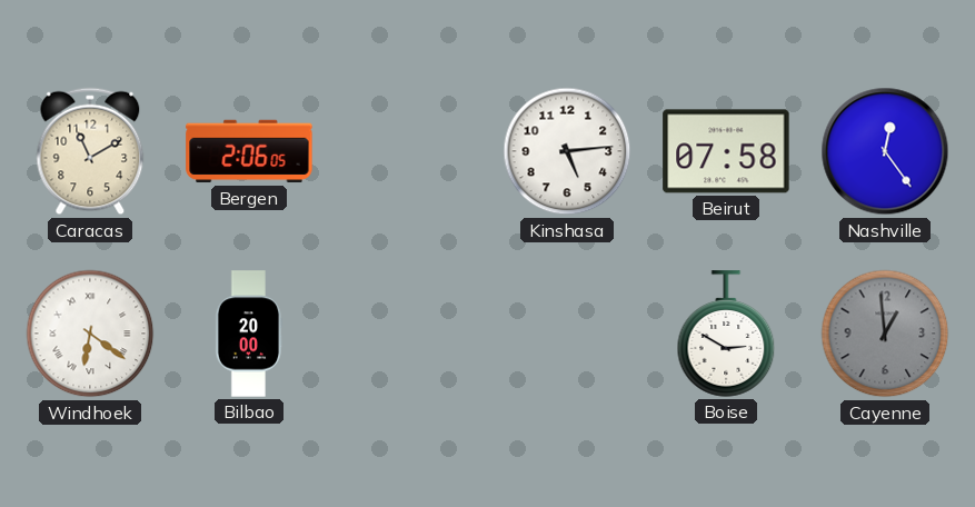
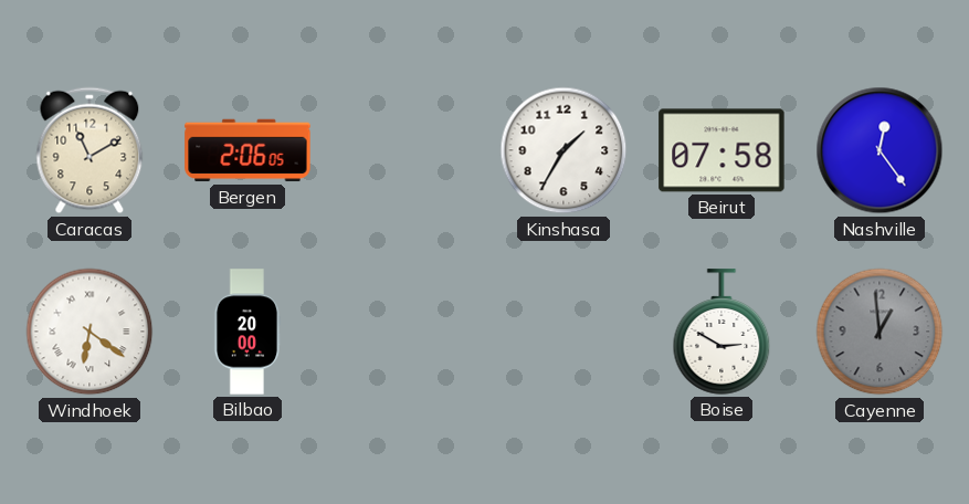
Kinshasa: 5:14 -> 1:35
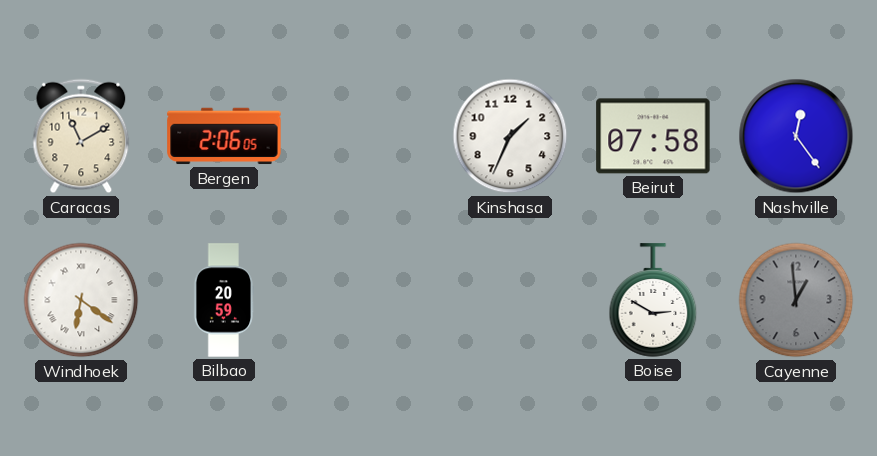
Kinshasa: 1:35 -> 1:34
Bilbao: 20:00 -> 20:59
